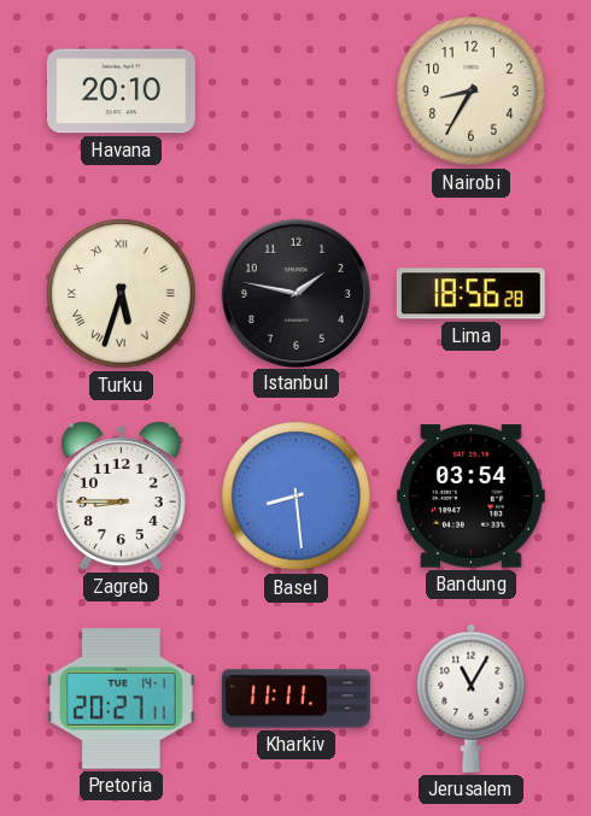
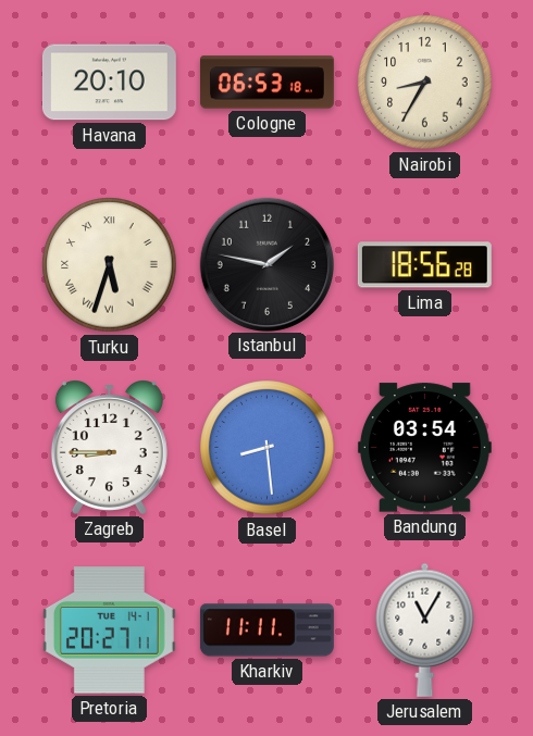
Cologne: none -> 06:53
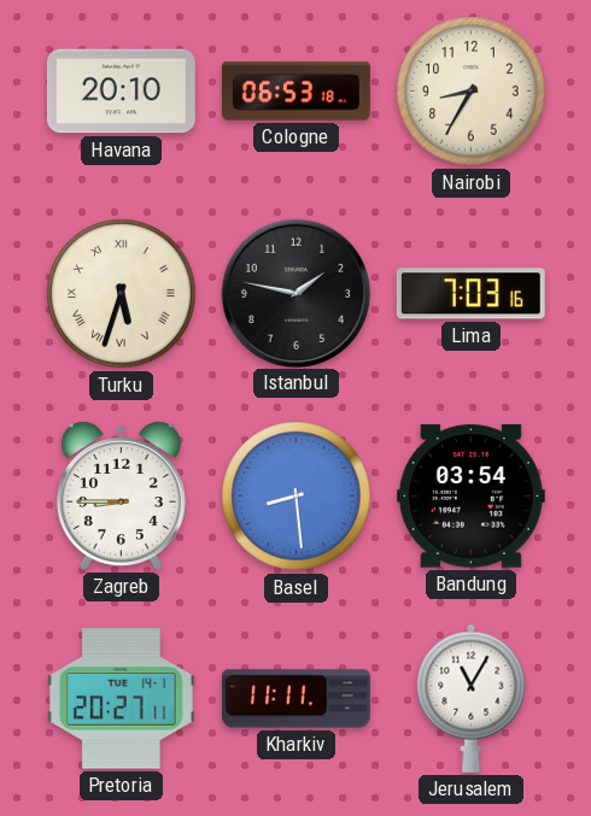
Lima: 18:56 -> 7:03
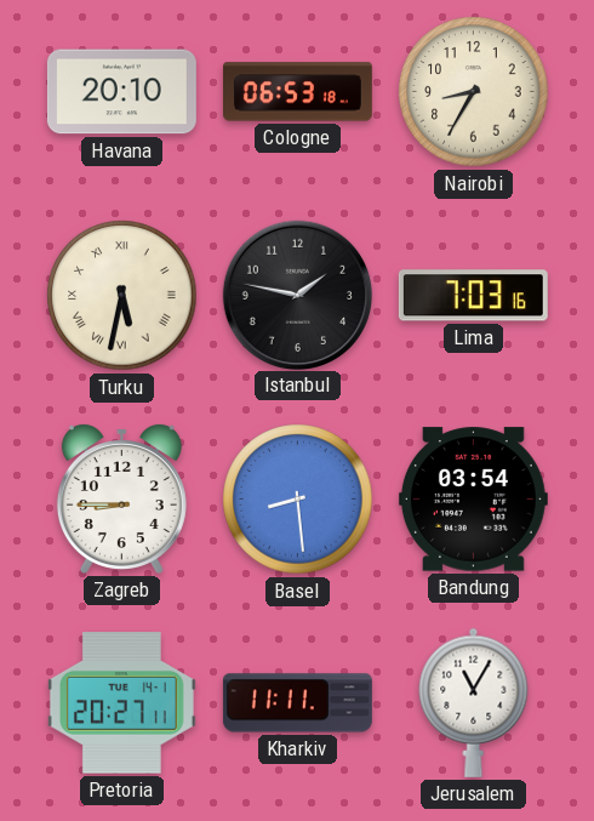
Turku: 5:33 -> 5:32
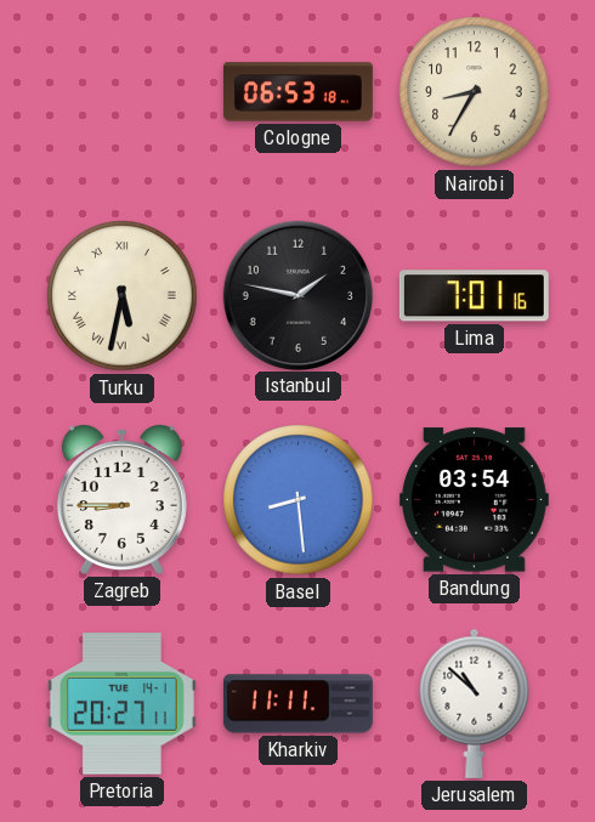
Havana: 20:10 -> none
Lima: 7:03 -> 7:01
Jerusalem: 11:05 -> 10:52
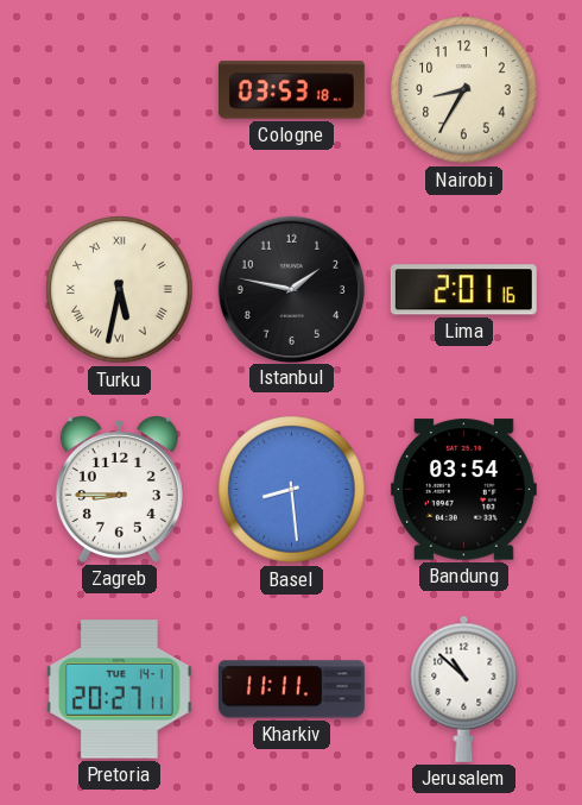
Cologne: 06:53 -> 03:53
Lima: 7:01 -> 2:01
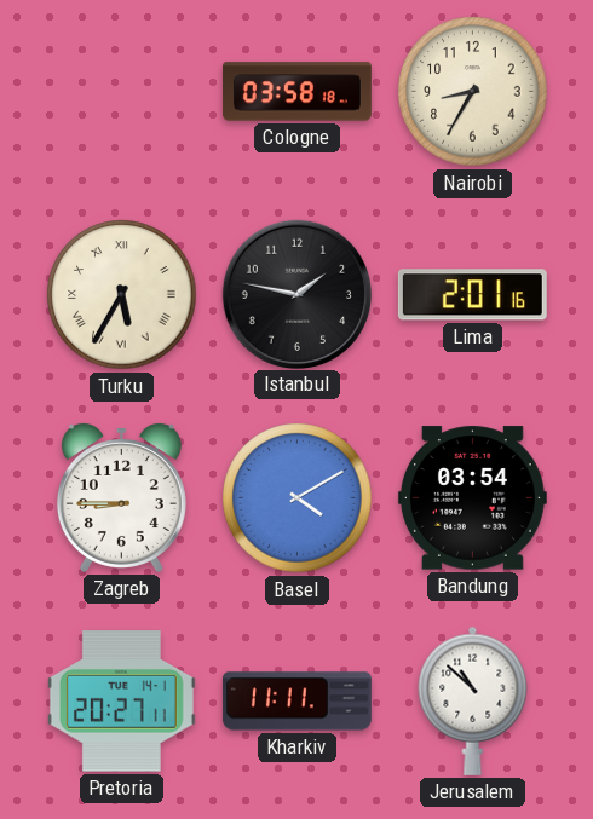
Cologne: 03:53 -> 03:58
Turku: 5:32 -> 5:35
Basel: 8:29 -> 4:10
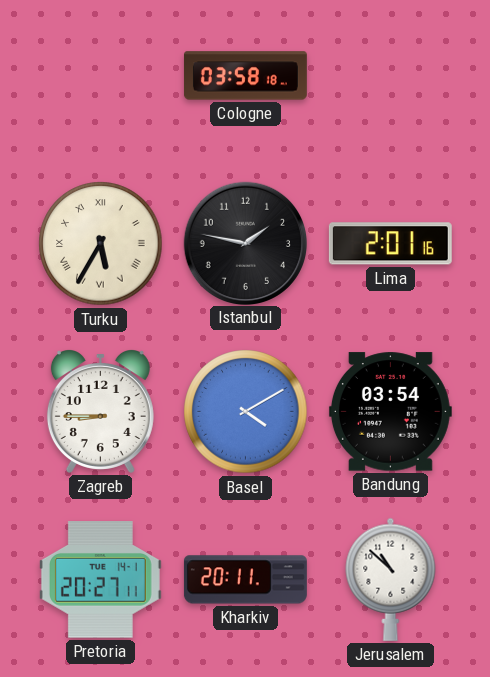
Nairobi: 8:35 -> none
Kharkiv: 11:11 -> 20:11
